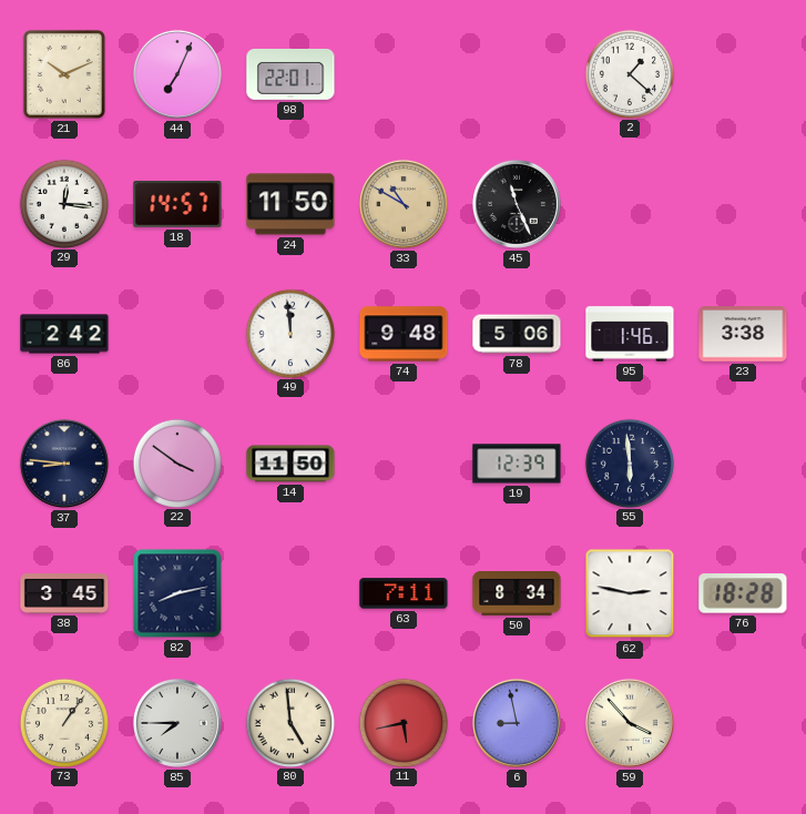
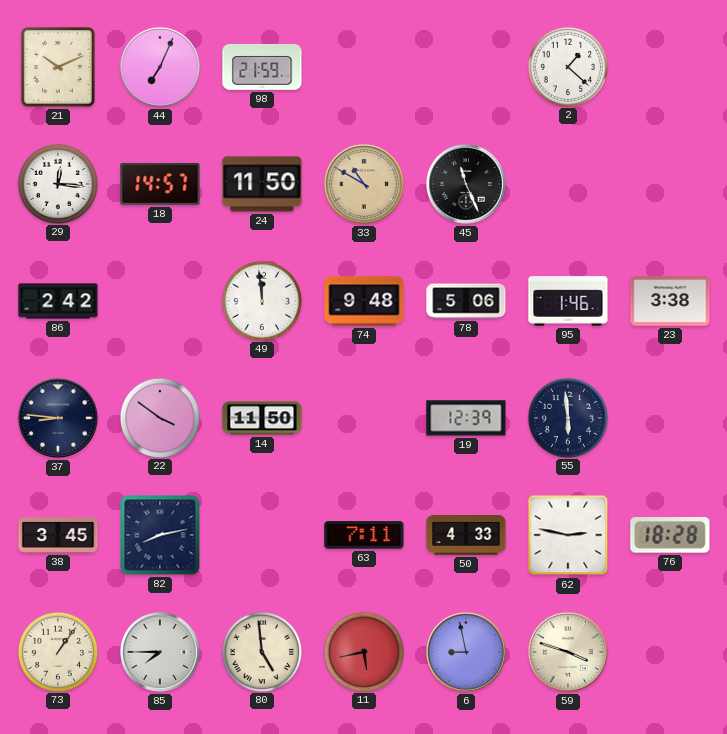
98: 22:01 -> 21:59
50: 8:34 -> 4:33
59: 3:53 -> 3:48
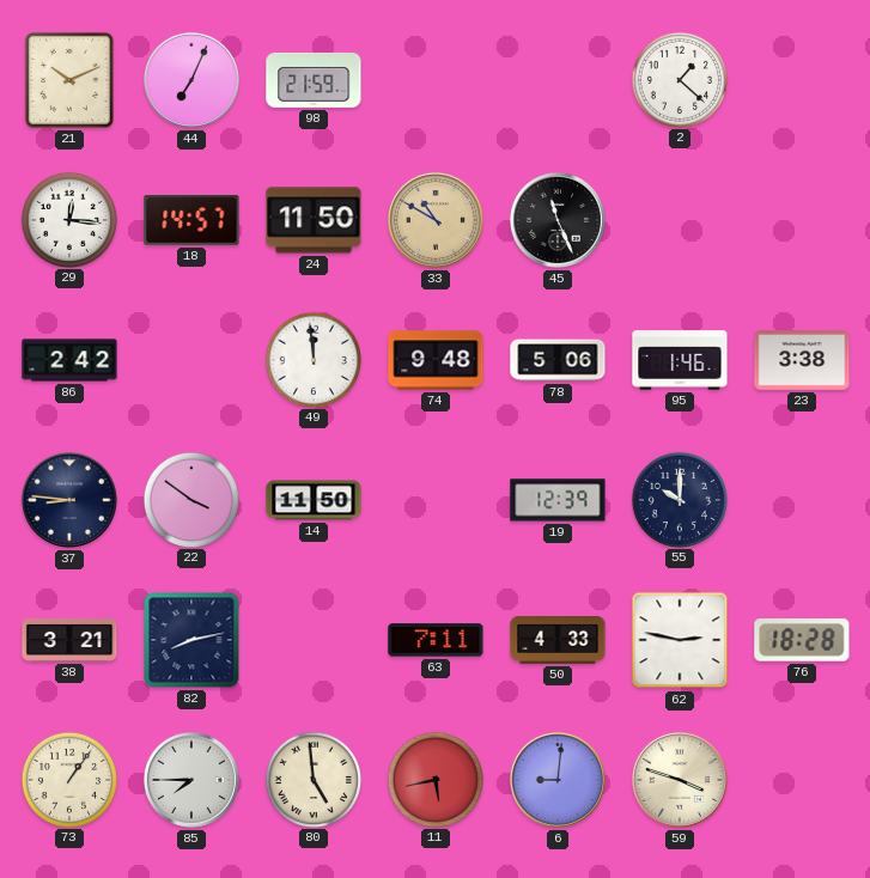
55: 5:59 -> 10:00
38: 3:45 -> 3:21
6: 8:58 -> 9:01
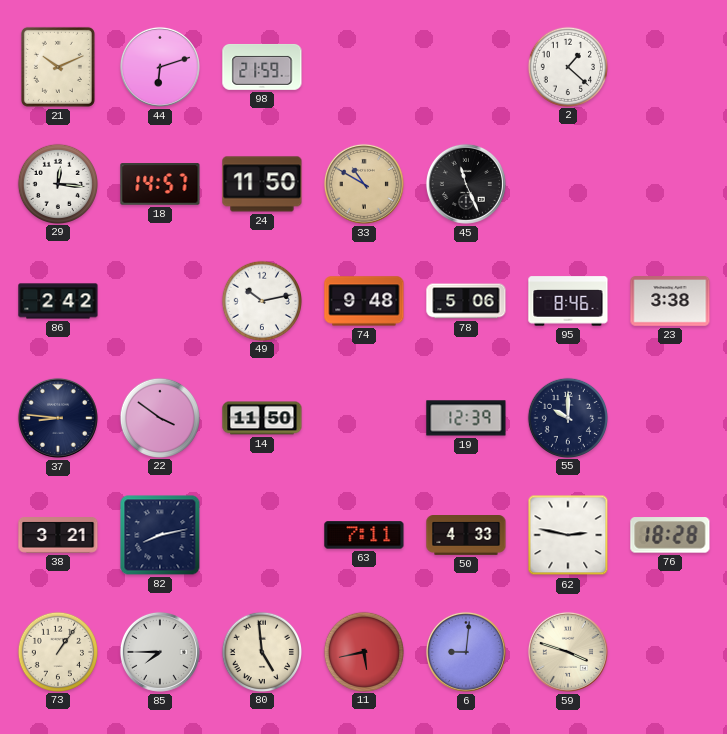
44: 7:04 -> 6:12
49: 11:59 -> 10:13
95: 1:46 -> 8:46
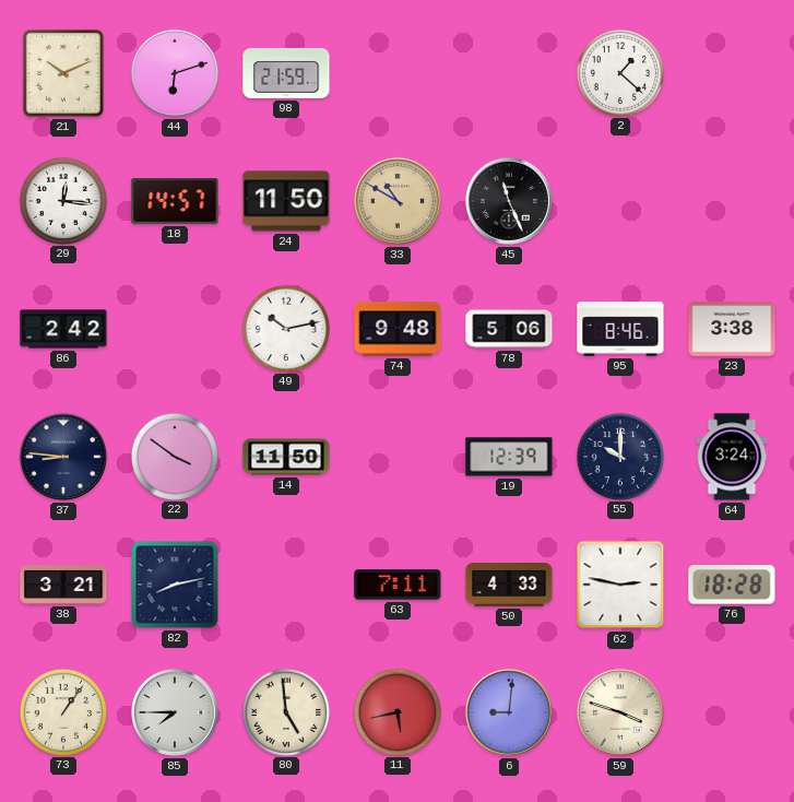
64: none -> 3:24
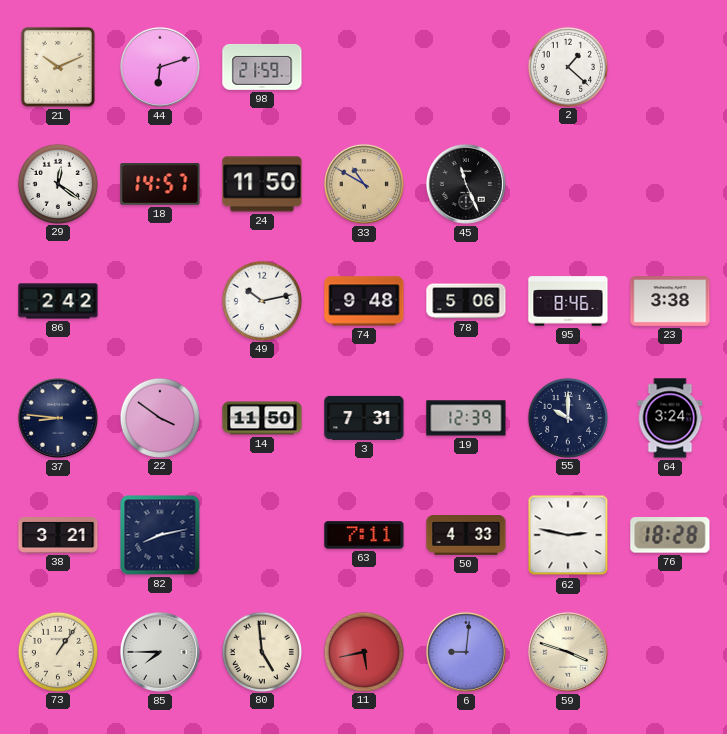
29: 12:16 -> 12:21
3: none -> 7:31
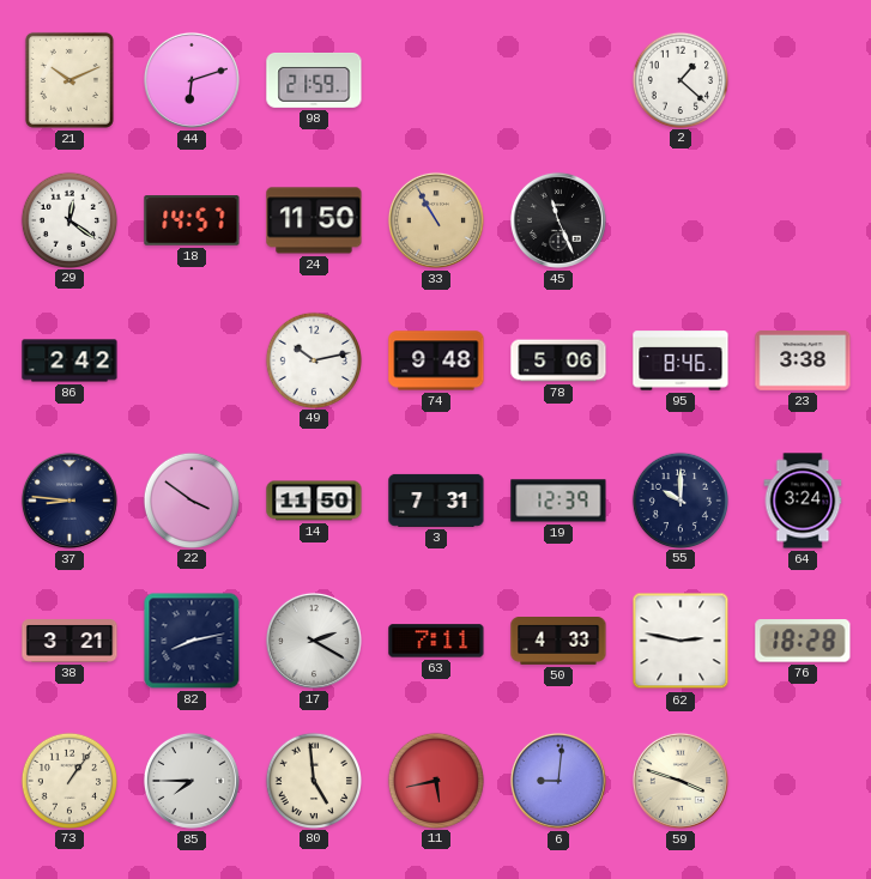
33: 10:50 -> 10:55
17: none -> 2:20
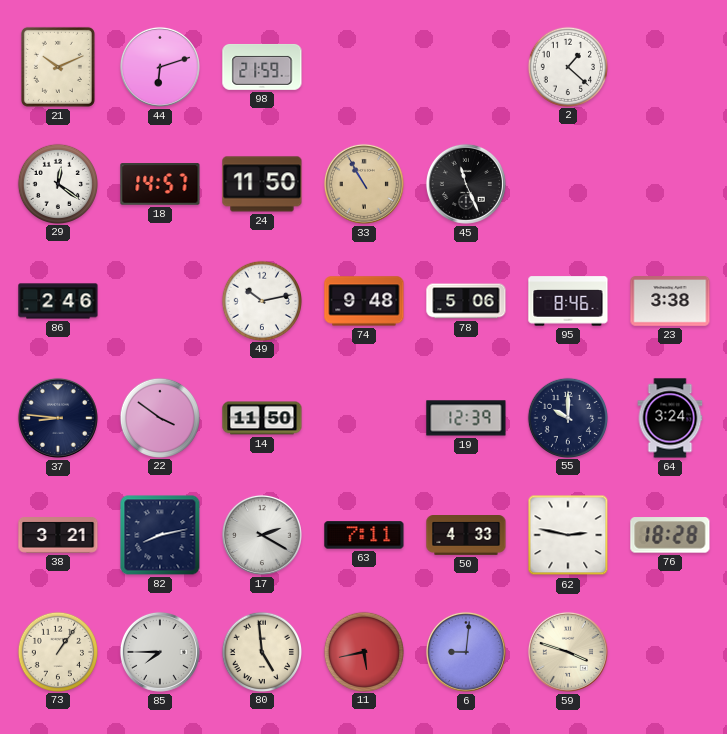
86: 2:42 -> 2:46
3: 7:31 -> none
